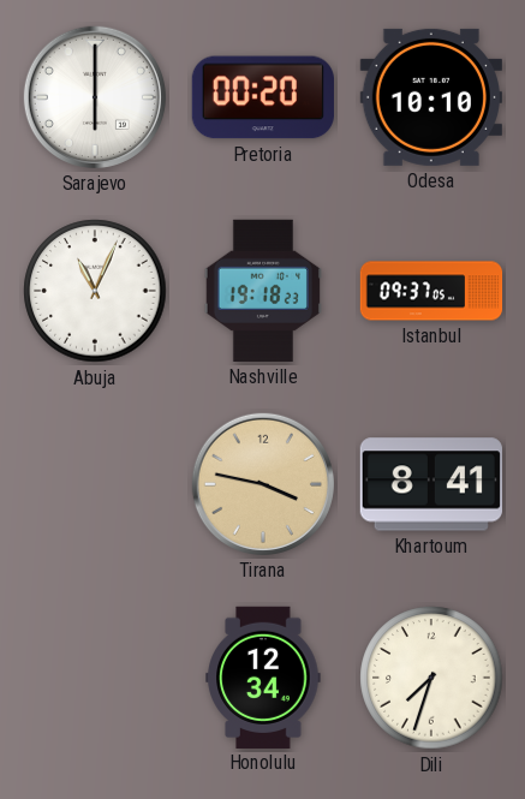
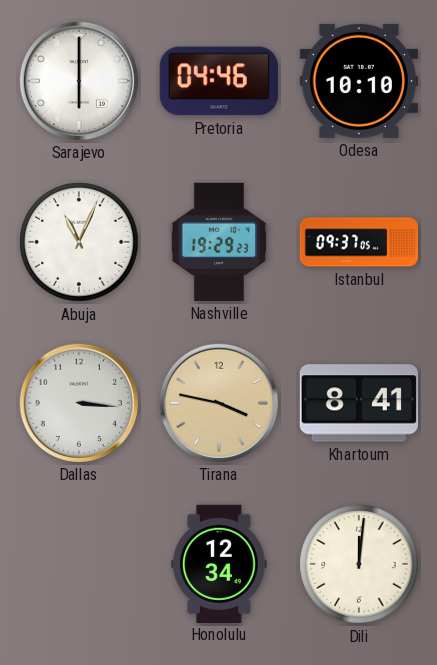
Pretoria: 00:20 -> 04:46
Nashville: 19:18 -> 19:29
Dallas: none -> 3:16
Dili: 7:33 -> 12:01
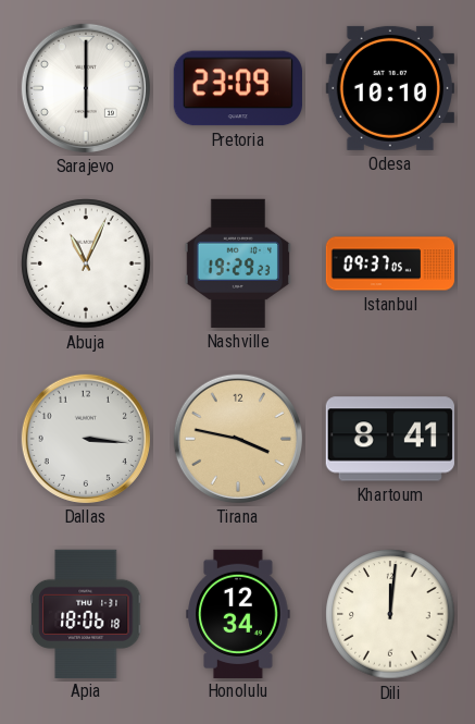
Pretoria: 04:46 -> 23:09
Apia: none -> 18:06
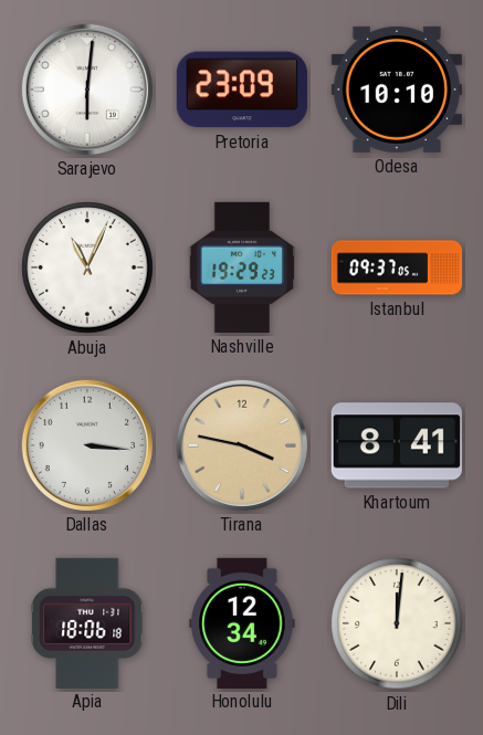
Sarajevo: 6:00 -> 6:01
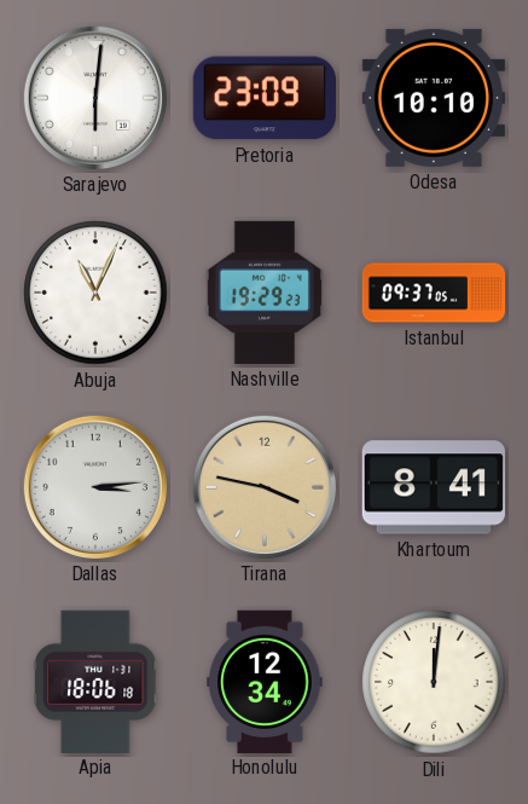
Dallas: 3:16 -> 3:14
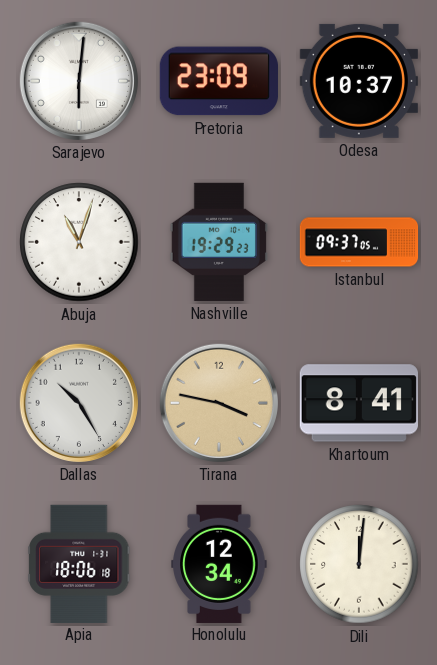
Odesa: 10:10 -> 10:37
Abuja: 11:04 -> 11:03
Dallas: 3:14 -> 10:25
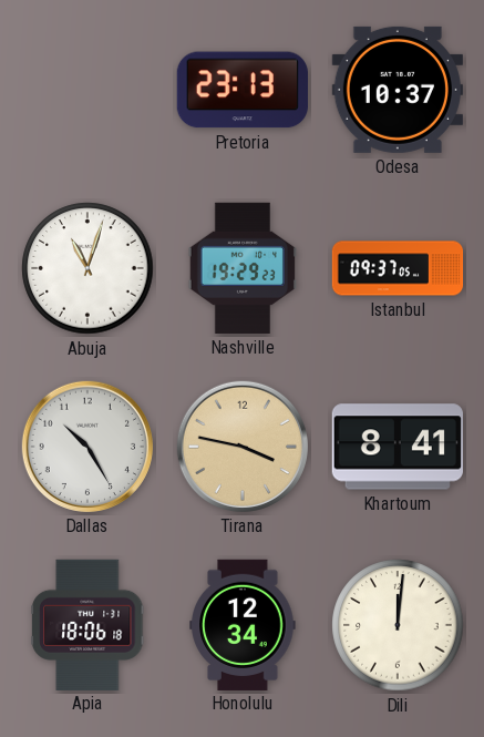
Sarajevo: 6:01 -> none
Pretoria: 23:09 -> 23:13
